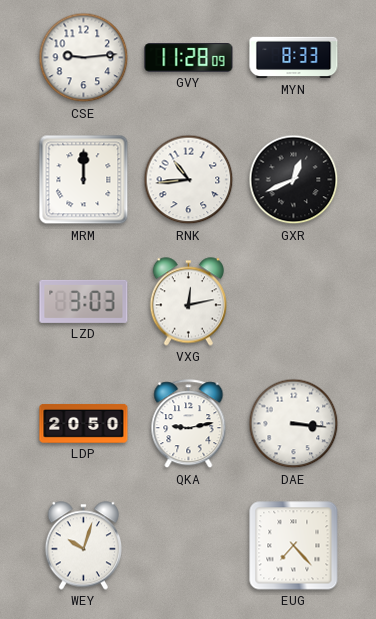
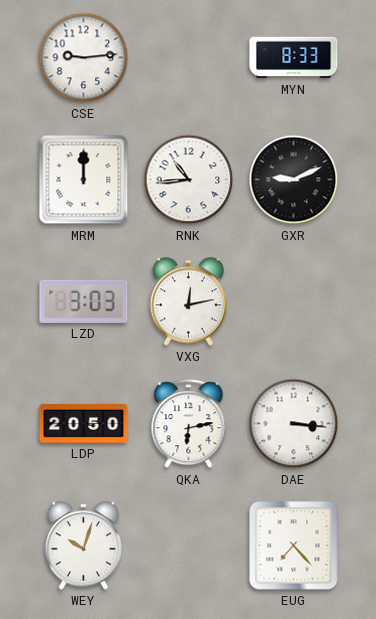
GVY: 11:28 -> none
GXR: 12:41 -> 9:11
QKA: 9:13 -> 6:13
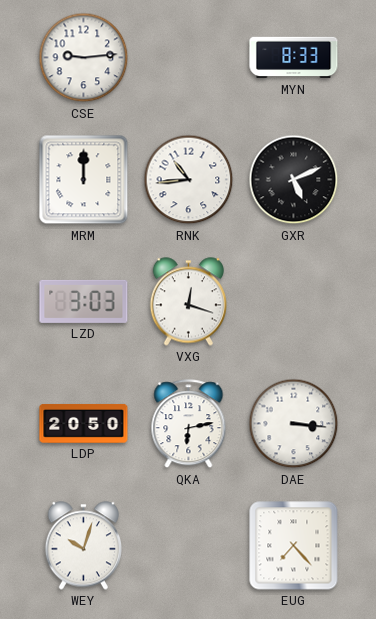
GXR: 9:11 -> 5:11
VXG: 12:13 -> 12:18
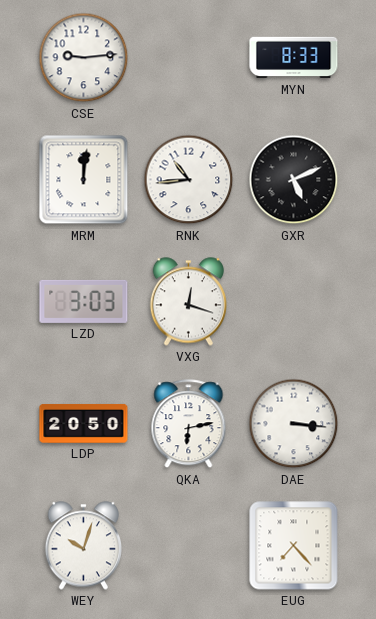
MRM: 12:00 -> 12:01
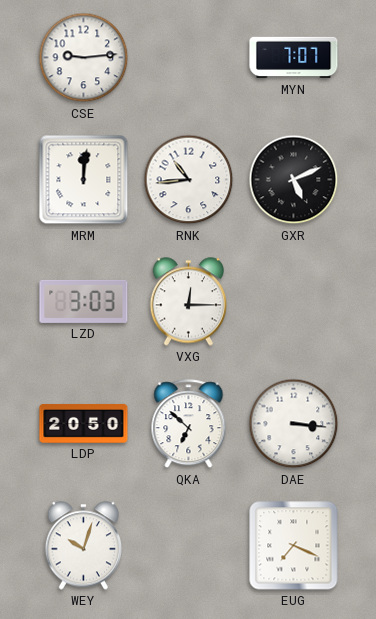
MYN: 8:33 -> 7:07
VXG: 12:18 -> 12:15
QKA: 6:13 -> 6:52
EUG: 7:23 -> 7:19
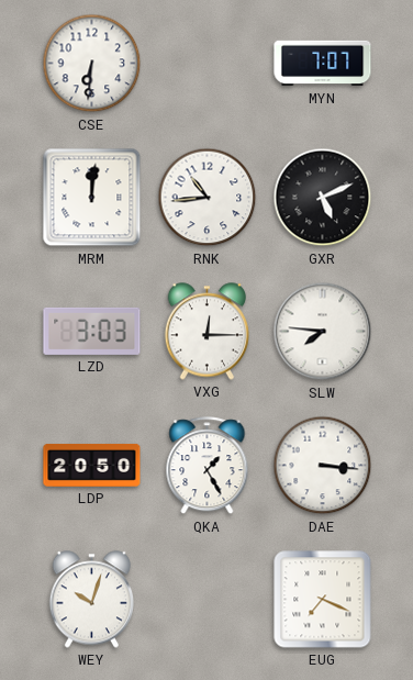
CSE: 9:14 -> 6:31
SLW: none -> 7:46
QKA: 6:52 -> 1:25
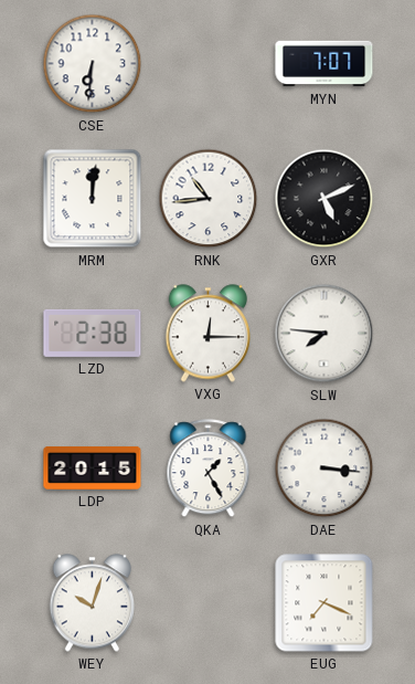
LZD: 3:03 -> 2:38
LDP: 20:50 -> 20:15
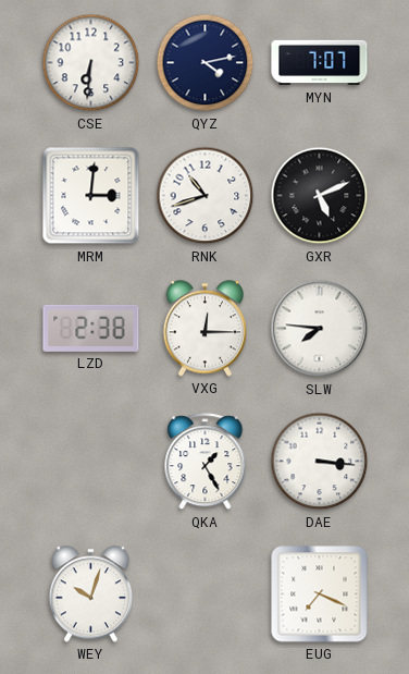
QYZ: none -> 4:13
MRM: 12:01 -> 3:01
RNK: 10:44 -> 10:42
LDP: 20:15 -> none
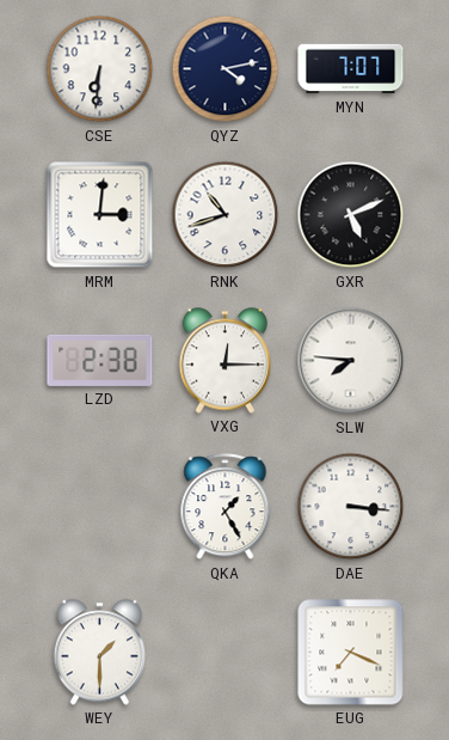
WEY: 10:03 -> 1:30
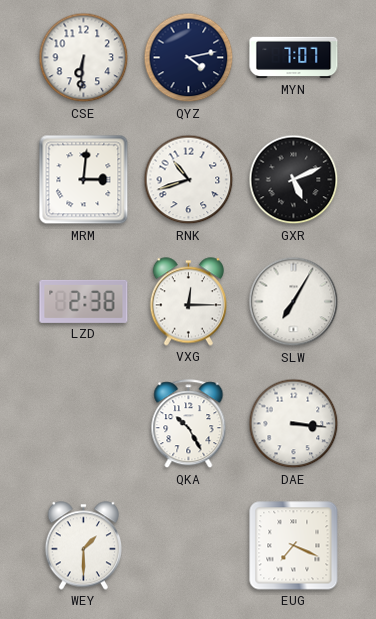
SLW: 7:46 -> 7:05
QKA: 1:25 -> 10:25
